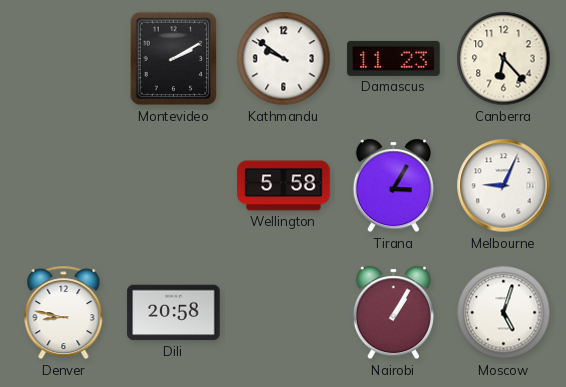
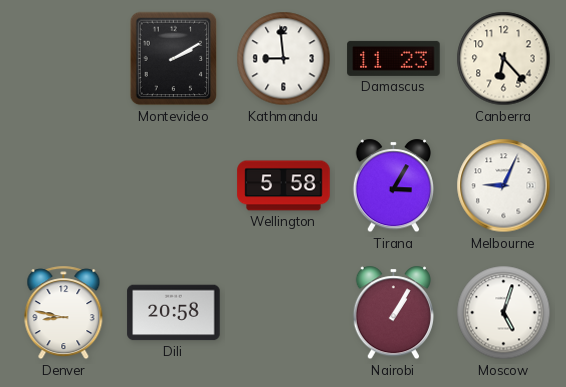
Kathmandu: 9:51 -> 8:59
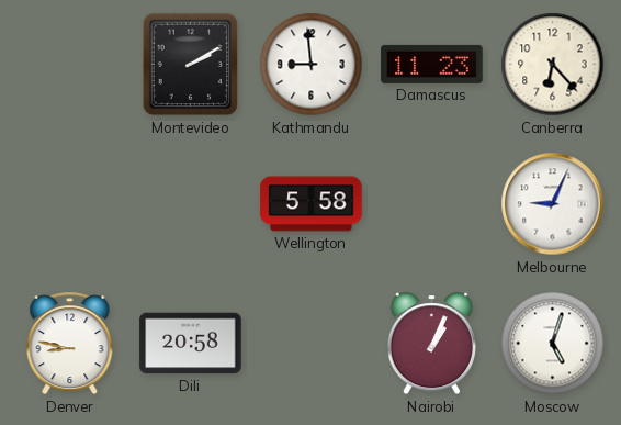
Tirana: 3:05 -> none
Nairobi: 1:05 -> 1:04
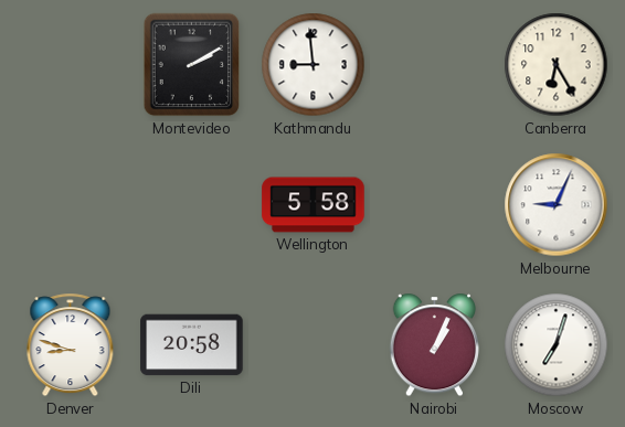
Damascus: 11:23 -> none
Canberra: 6:23 -> 6:25
Denver: 8:47 -> 8:48
Moscow: 5:03 -> 7:03
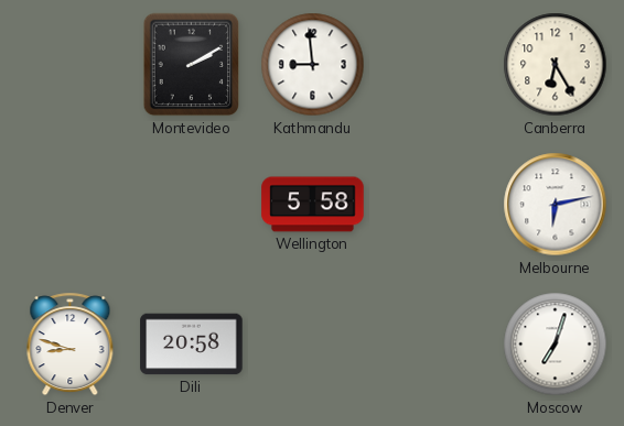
Melbourne: 9:04 -> 6:13
Nairobi: 1:04 -> none
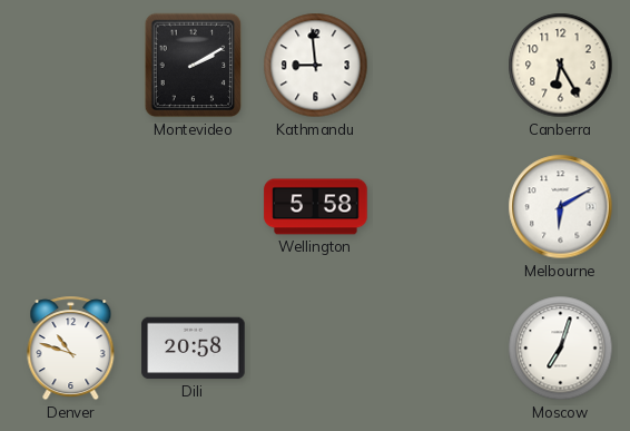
Melbourne: 6:13 -> 6:10
Denver: 8:48 -> 10:48
